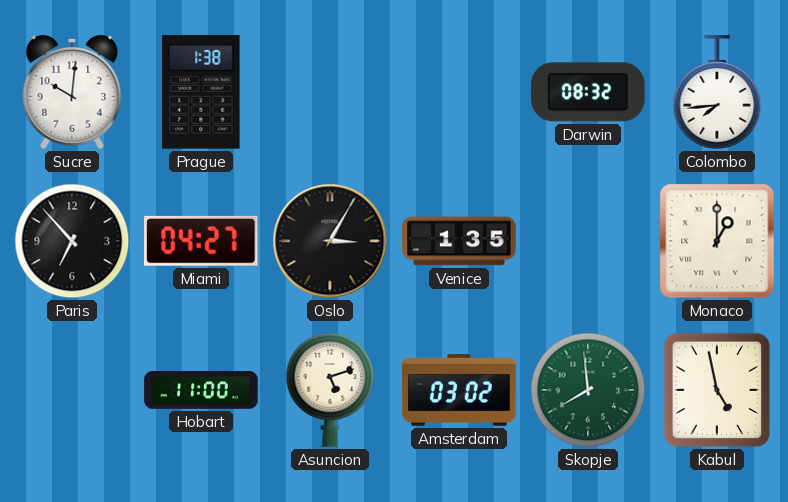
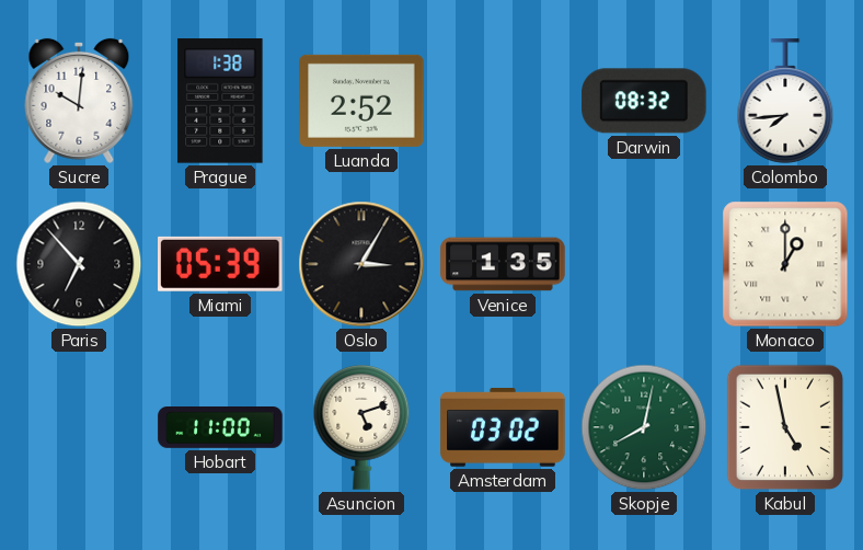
Luanda: none -> 2:52
Miami: 04:27 -> 05:39
Skopje: 7:59 -> 8:02
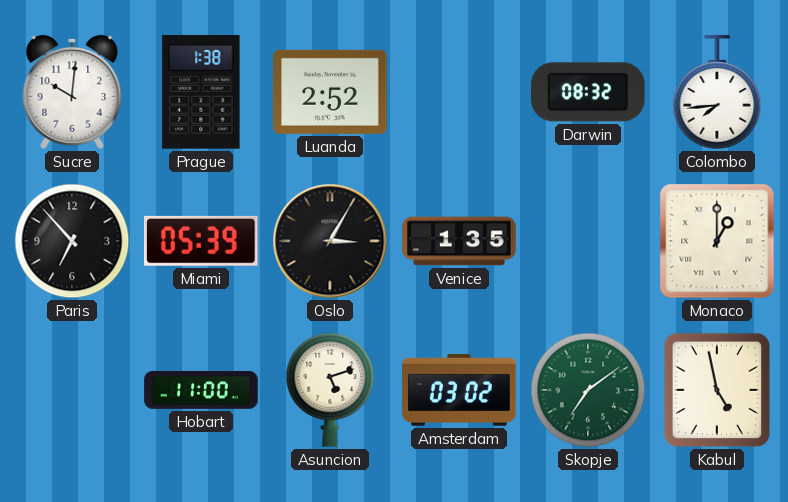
Skopje: 8:02 -> 7:09
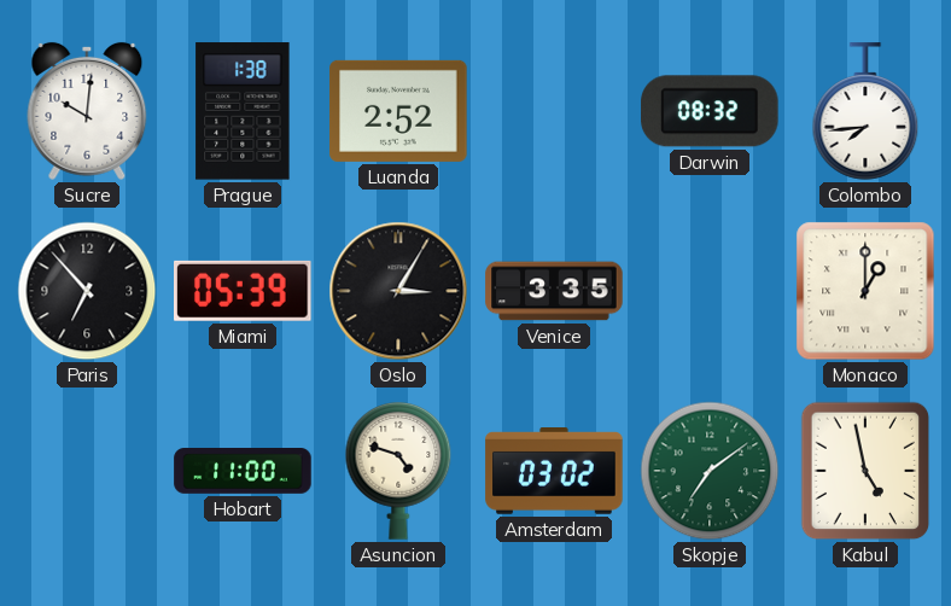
Venice: 1:35 -> 3:35
Asuncion: 5:12 -> 4:48
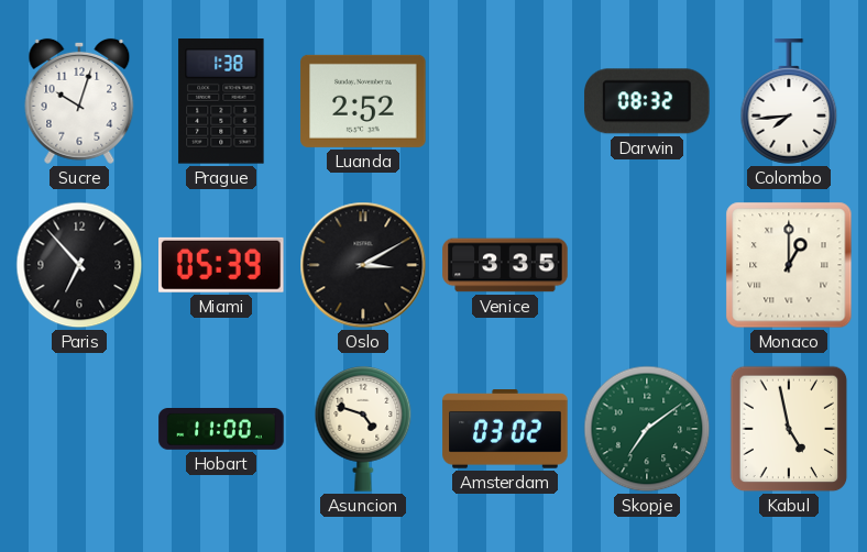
Sucre: 10:01 -> 10:03
Oslo: 3:05 -> 3:10
